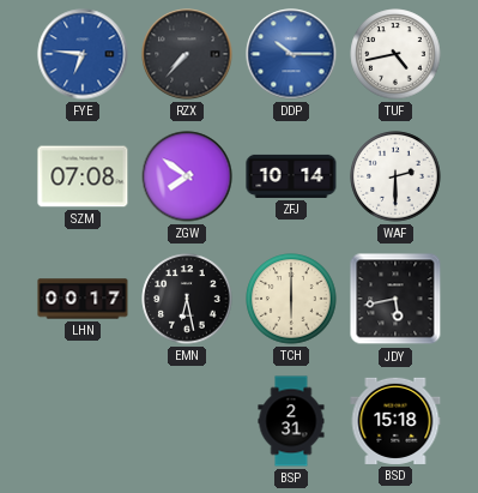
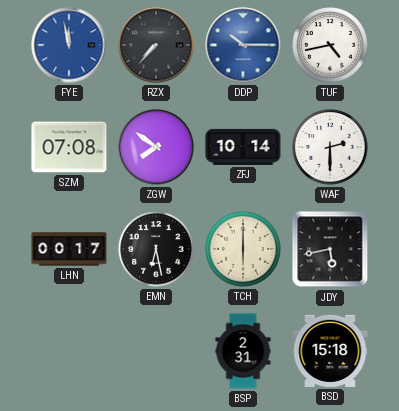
FYE: 6:46 -> 11:58
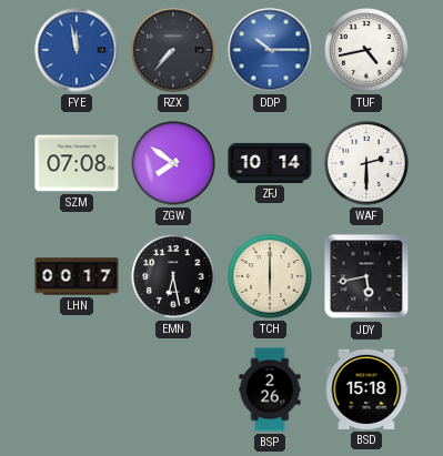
BSP: 2:31 -> 2:26
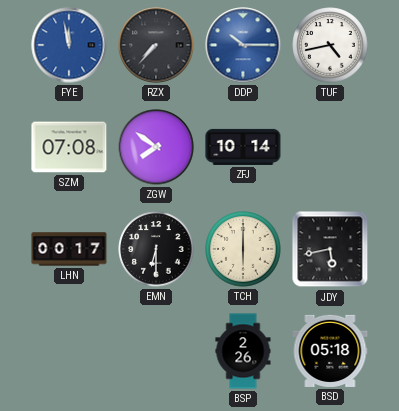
WAF: 2:30 -> none
EMN: 6:28 -> 6:30
BSD: 15:18 -> 05:18
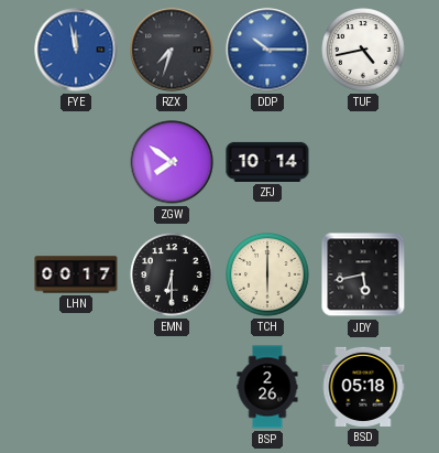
RZX: 7:37 -> 7:33
SZM: 07:08 -> none
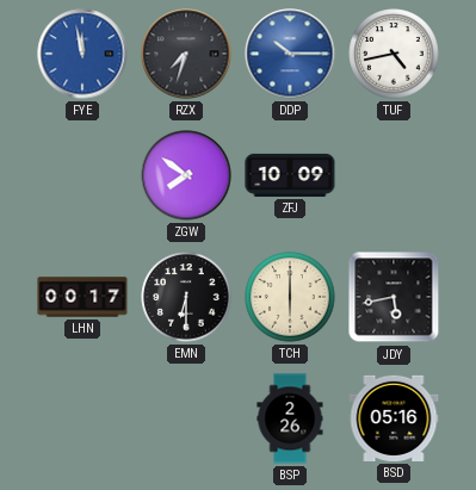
ZFJ: 10:14 -> 10:09
BSD: 05:18 -> 05:16
